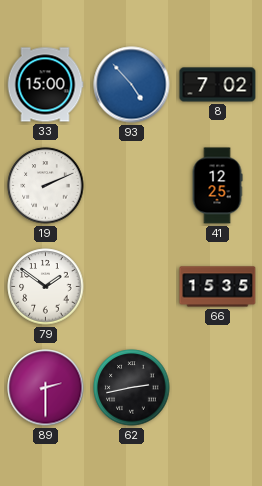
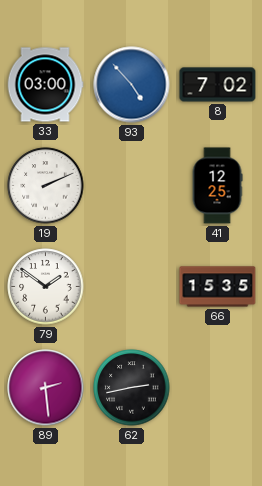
33: 15:00 -> 03:00
89: 2:30 -> 2:29
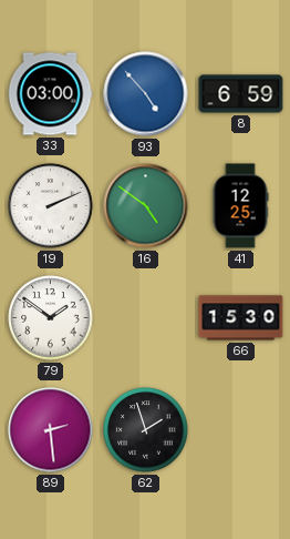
8: 7:02 -> 6:59
16: none -> 4:51
66: 15:35 -> 15:30
62: 2:43 -> 1:57
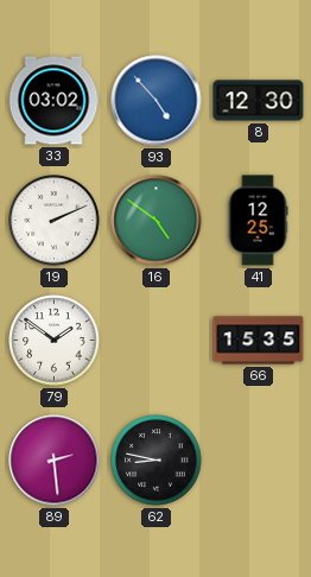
33: 03:00 -> 03:02
8: 6:59 -> 12:30
66: 15:30 -> 15:35
62: 1:57 -> 8:47
